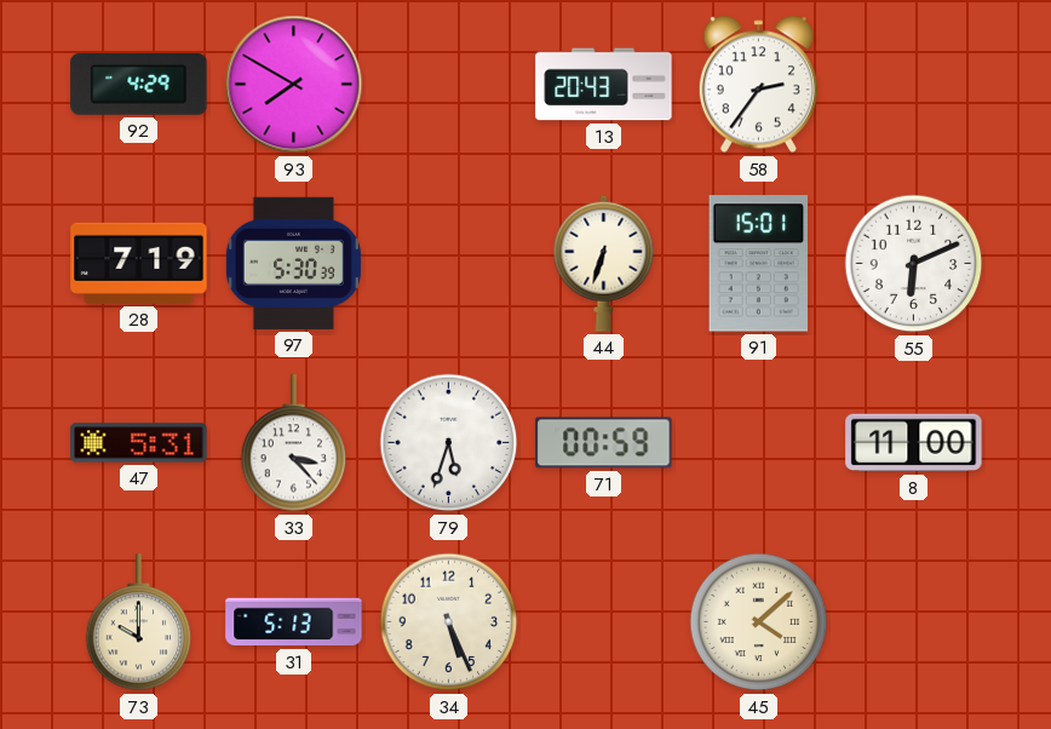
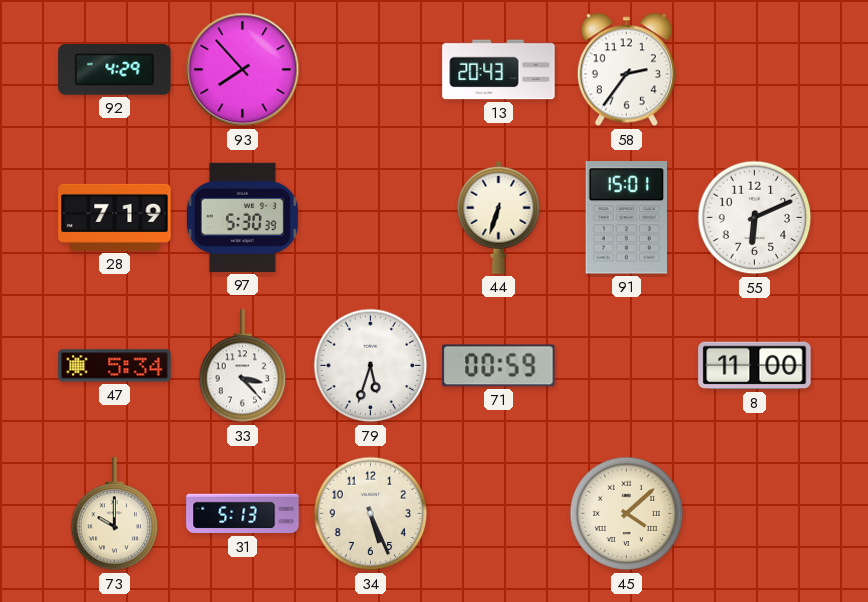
93: 7:50 -> 7:53
47: 5:31 -> 5:34
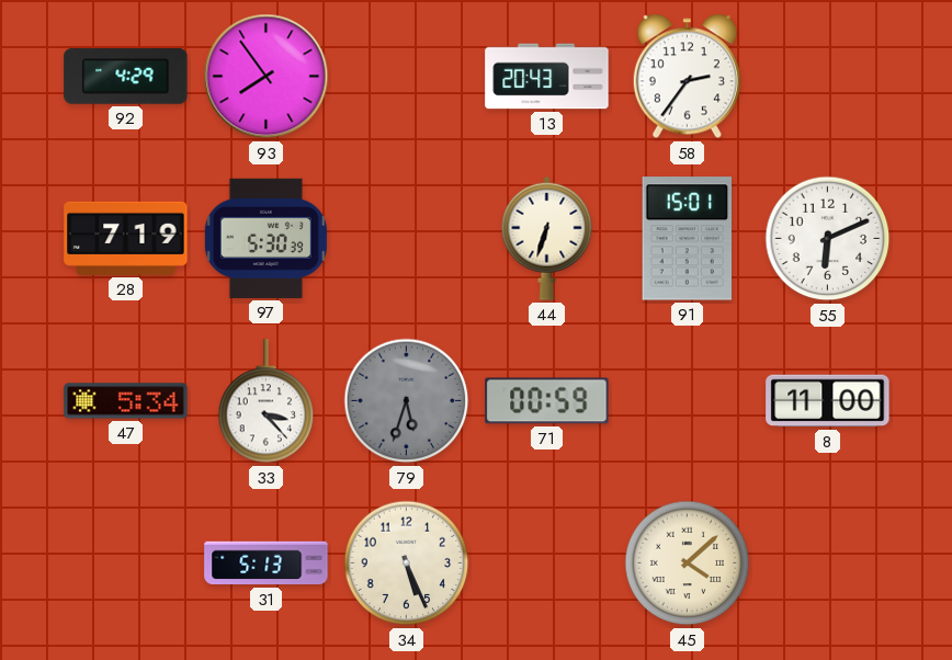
93: 7:53 -> 7:54
79 dial: white -> grey
73: 10:00 -> none
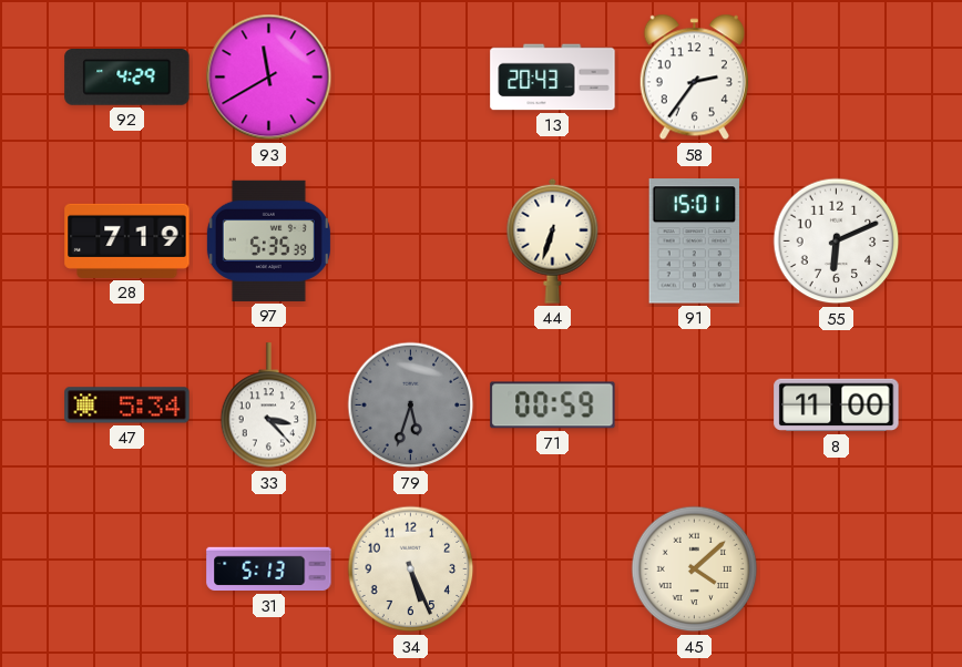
93: 7:54 -> 11:40
97: 5:30 -> 5:35
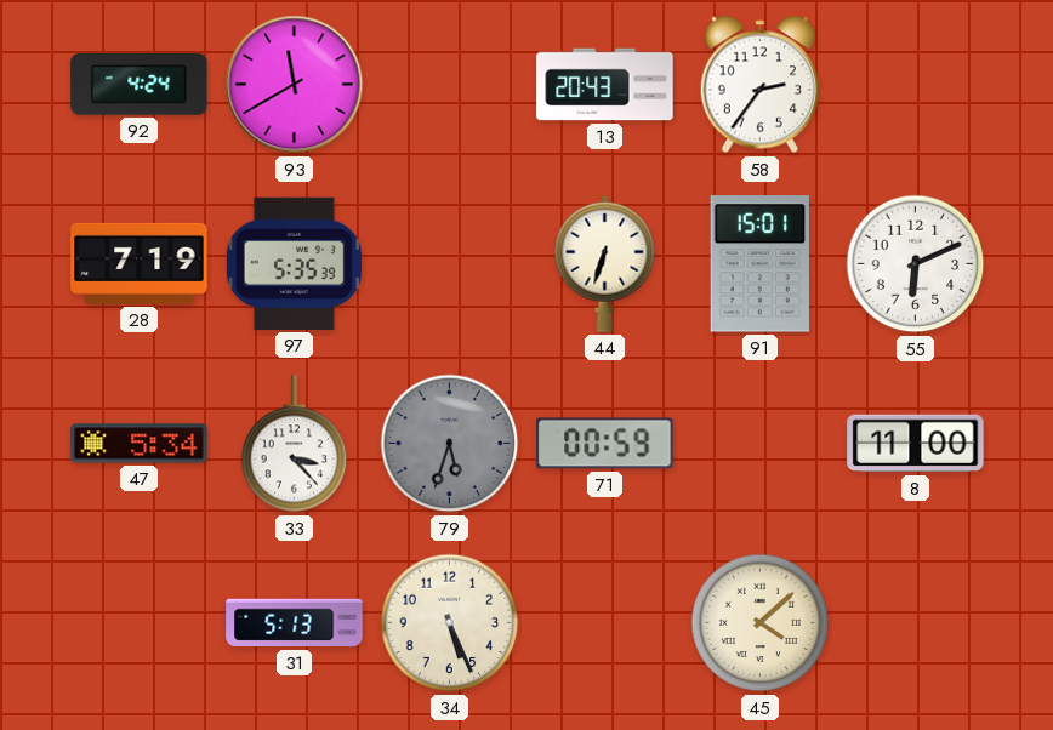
92: 4:29 -> 4:24
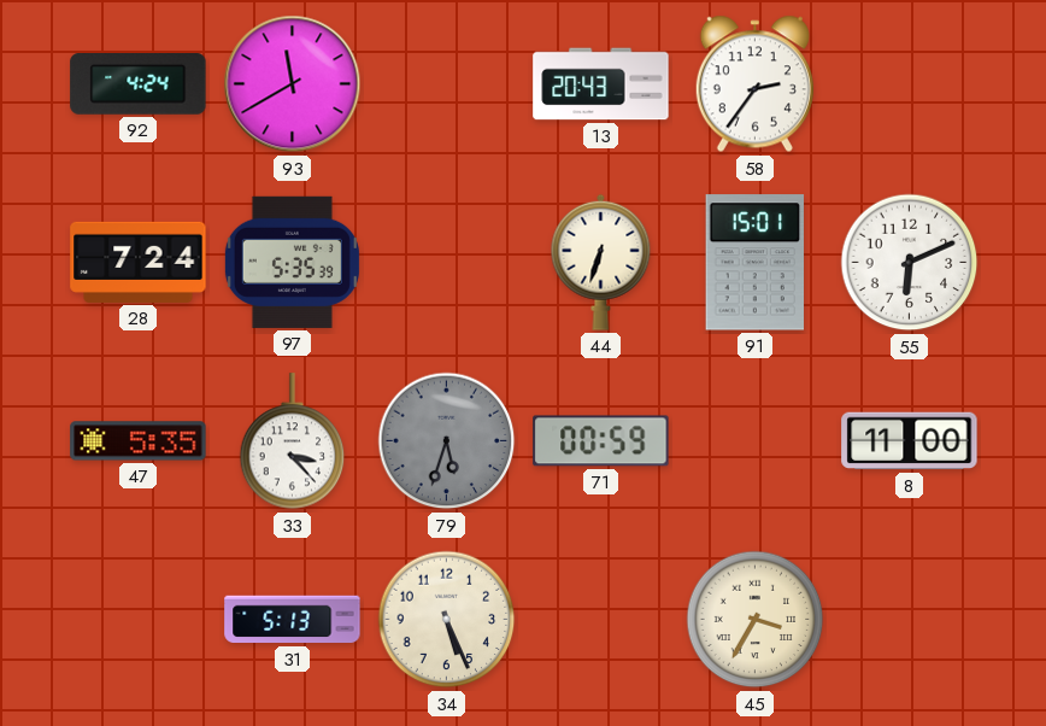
28: 7:19 -> 7:24
47: 5:34 -> 5:35
45: 4:08 -> 3:35
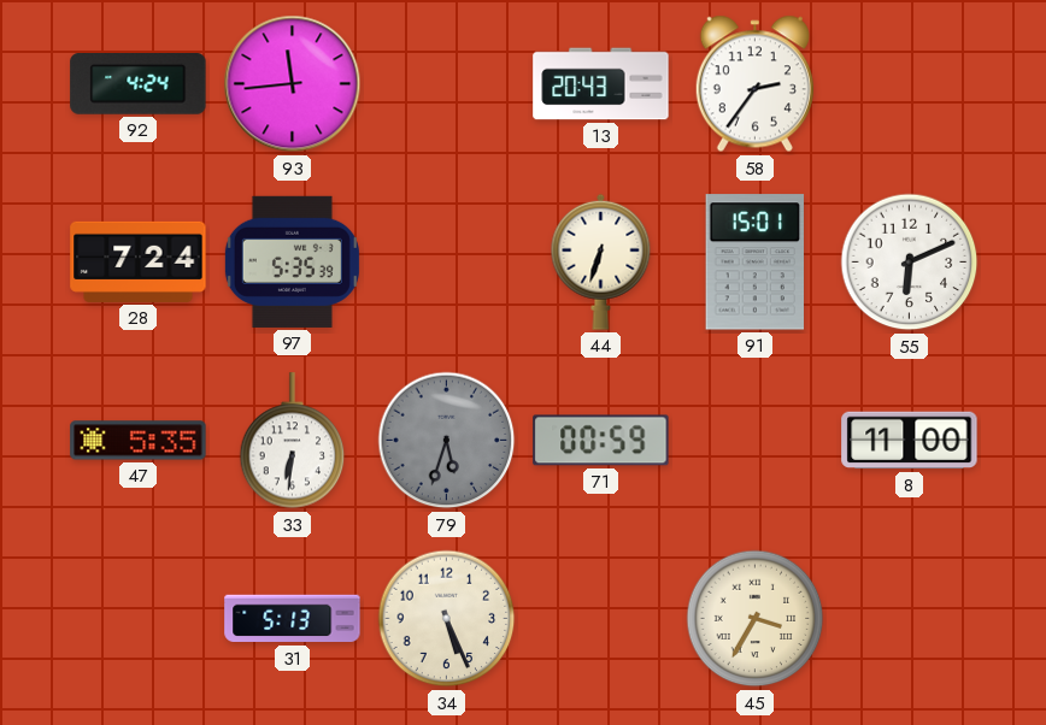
93: 11:40 -> 11:44
33: 3:23 -> 6:31
